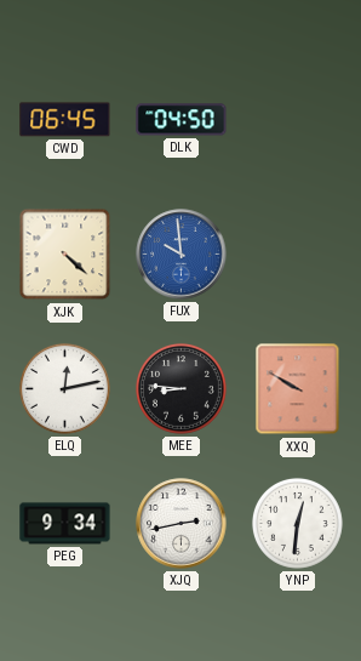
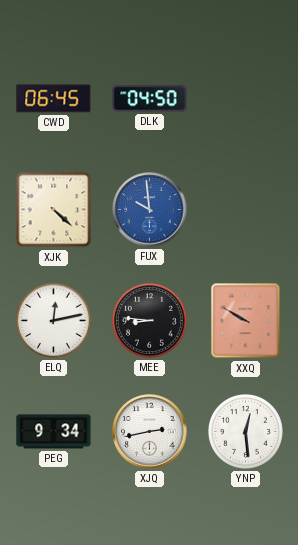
YNP: 12:31 -> 12:29
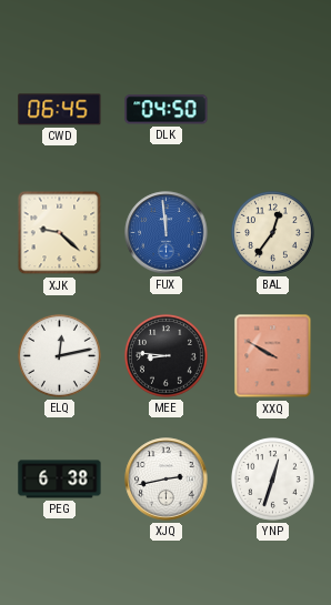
XJK: 4:22 -> 9:22
FUX: 9:59 -> 11:59
BAL: none -> 12:36
PEG: 9:34 -> 6:38
YNP: 12:29 -> 12:33
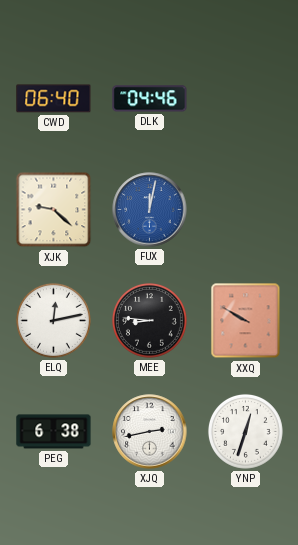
CWD: 06:45 -> 06:40
DLK: 04:50 -> 04:46
FUX: 11:59 -> 12:02
BAL: 12:36 -> none
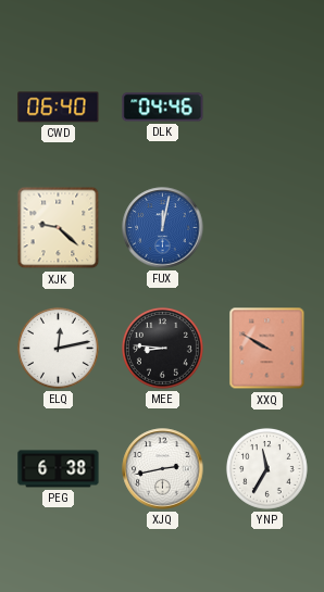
YNP: 12:33 -> 11:35
